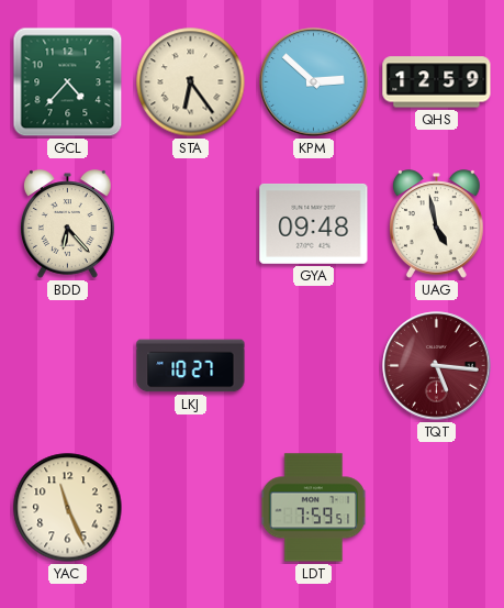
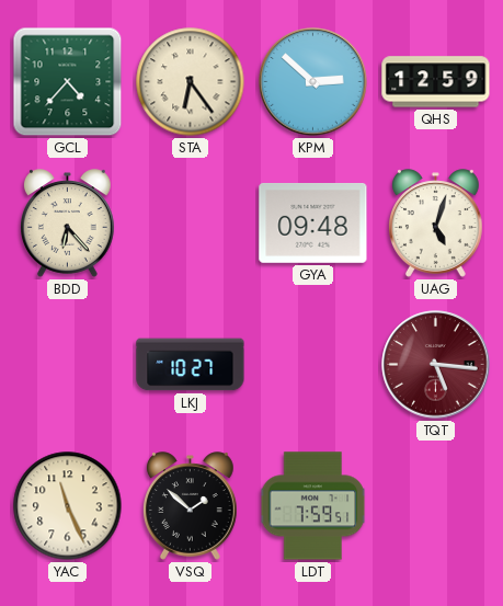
UAG: 4:58 -> 5:03
VSQ: none -> 1:52
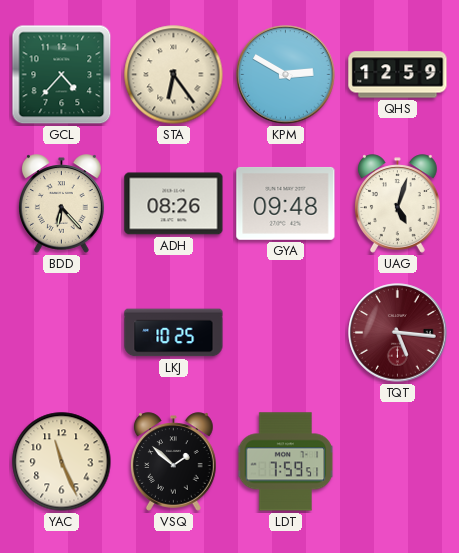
KPM: 2:52 -> 2:50
ADH: none -> 08:26
LKJ: 10:27 -> 10:25
